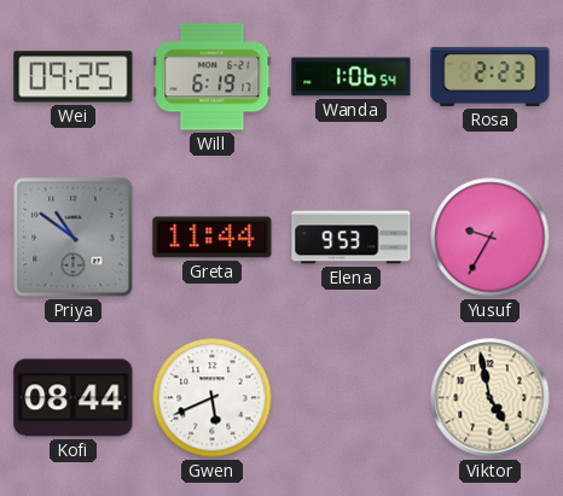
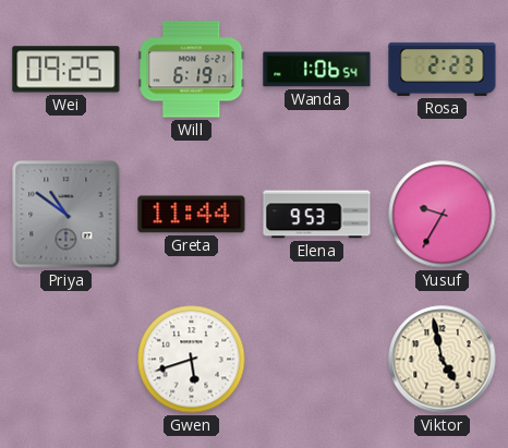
Kofi: 08:44 -> none
Gwen: 5:41 -> 5:42
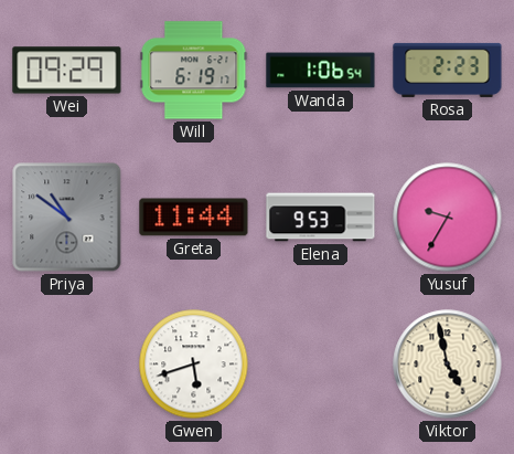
Wei: 09:25 -> 09:29
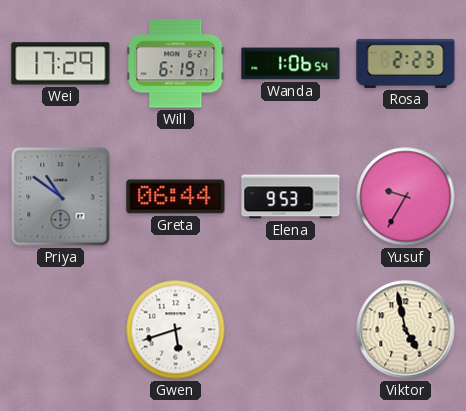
Wei: 09:29 -> 17:29
Greta: 11:44 -> 06:44
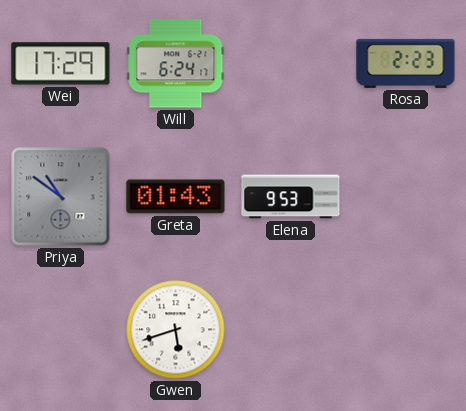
Will: 6:19 -> 6:24
Wanda: 1:06 -> none
Greta: 06:44 -> 01:43
Yusuf: 9:35 -> none
Viktor: 4:58 -> none
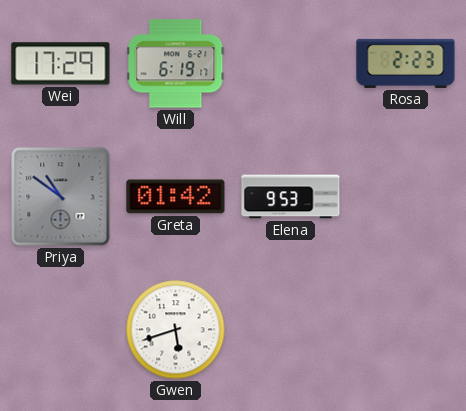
Will: 6:24 -> 6:19
Greta: 01:43 -> 01:42
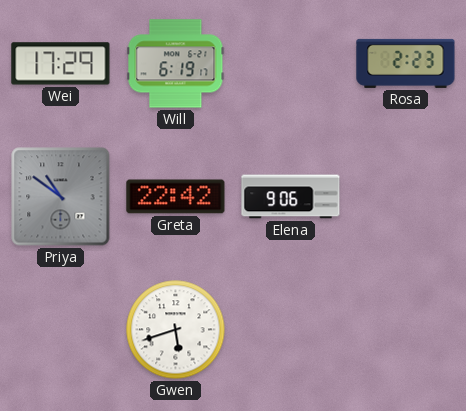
Greta: 01:42 -> 22:42
Elena: 9:53 -> 9:06
